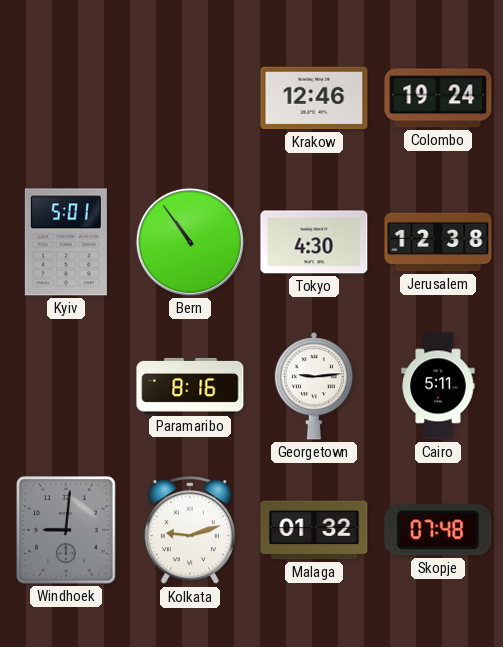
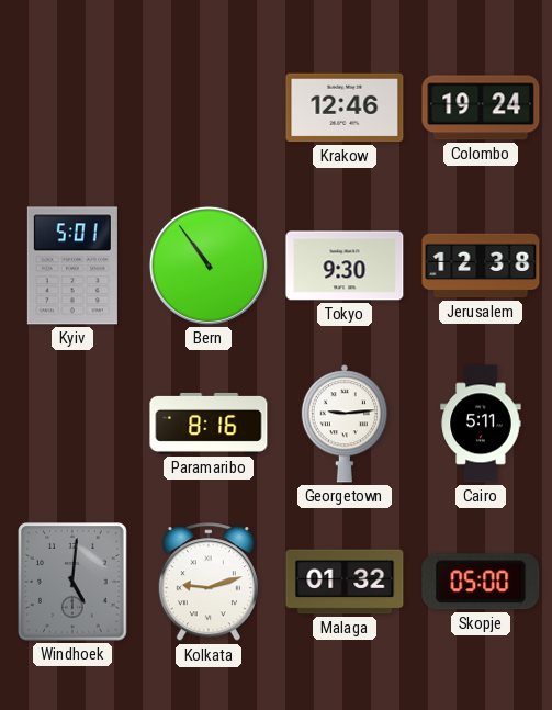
Tokyo: 4:30 -> 9:30
Windhoek: 9:01 -> 5:01
Skopje: 07:48 -> 05:00
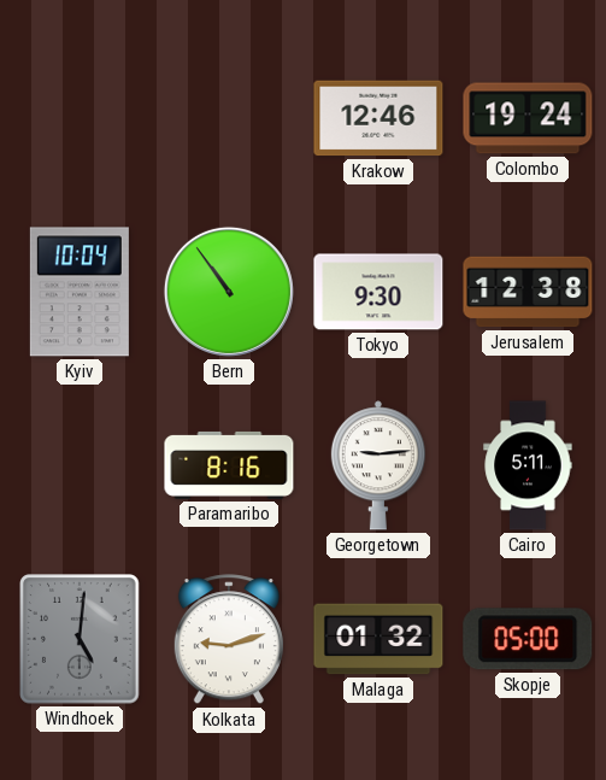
Kyiv: 5:01 -> 10:04
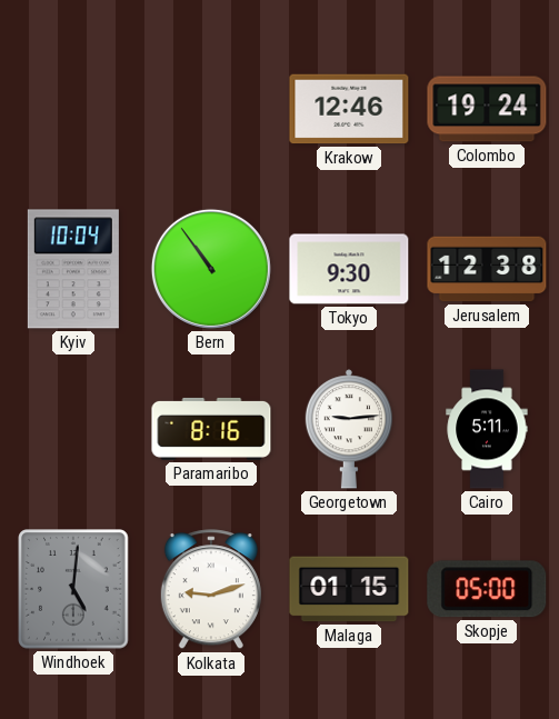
Malaga: 01:32 -> 01:15
